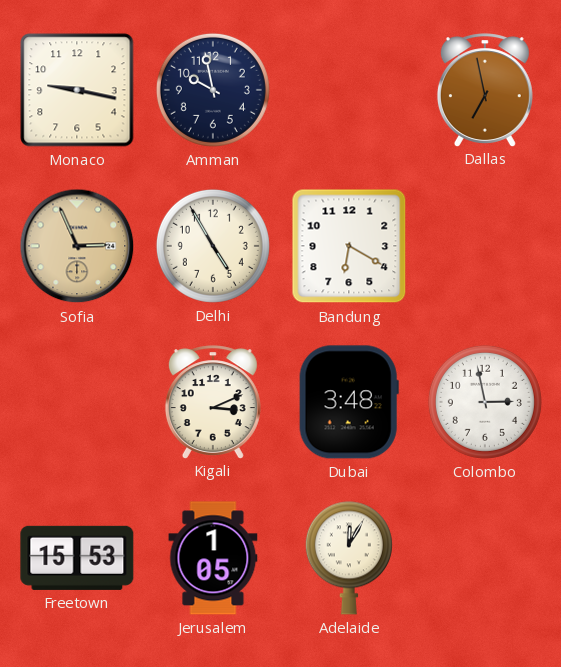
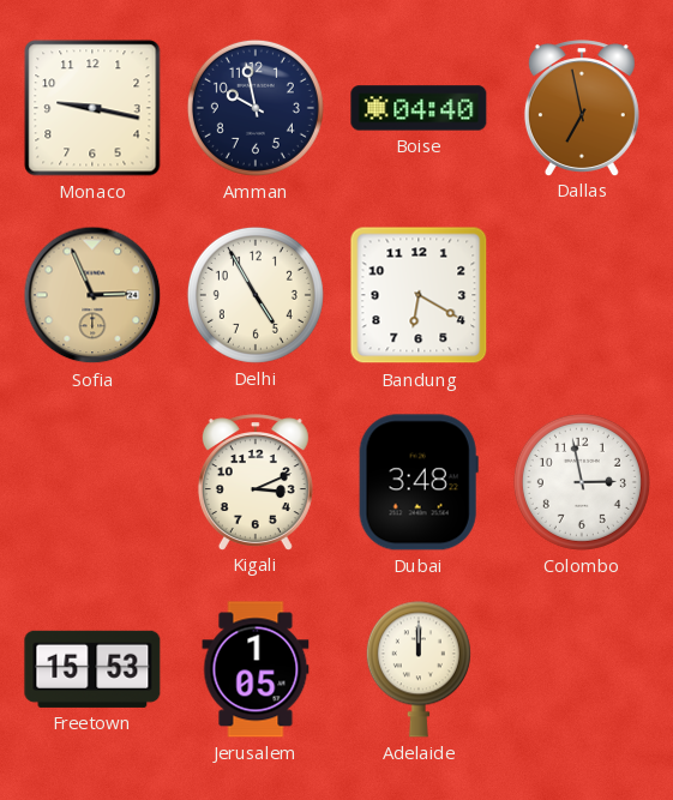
Boise: none -> 04:40
Adelaide: 12:05 -> 12:00
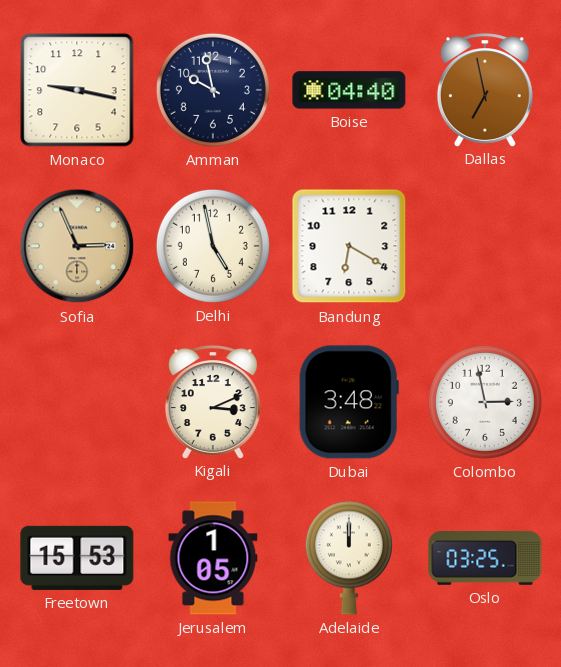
Delhi: 4:55 -> 4:58
Oslo: none -> 03:25
